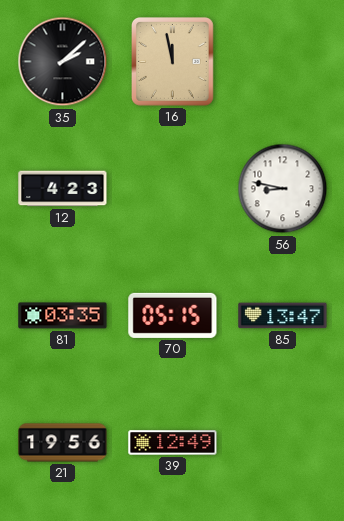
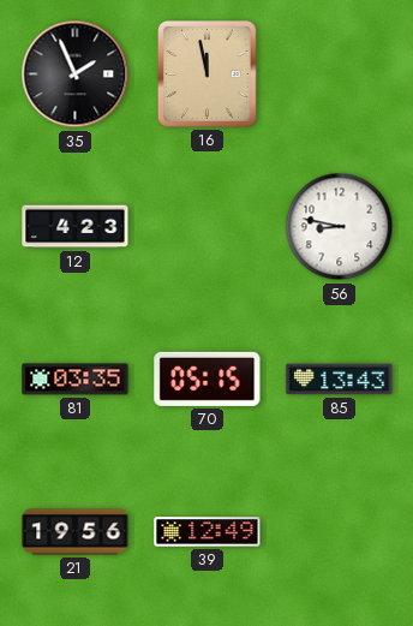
35: 2:08 -> 1:56
85: 13:47 -> 13:43
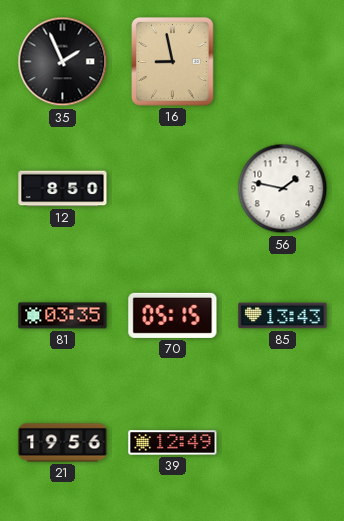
16: 11:58 -> 8:58
12: 4:23 -> 8:50
56: 8:47 -> 1:47
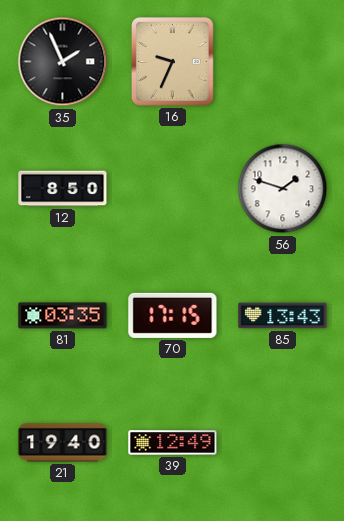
16: 8:58 -> 9:34
56: 1:47 -> 1:48
70: 05:15 -> 17:15
21: 19:56 -> 19:40
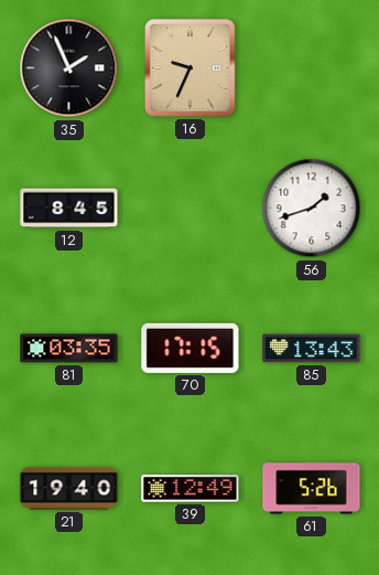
12: 8:50 -> 8:45
56: 1:48 -> 1:42
61: none -> 5:26
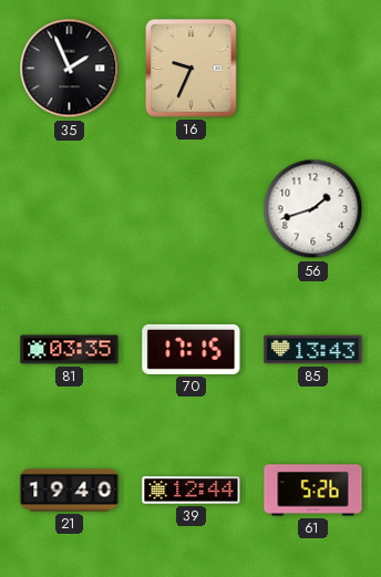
12: 8:45 -> none
39: 12:49 -> 12:44
